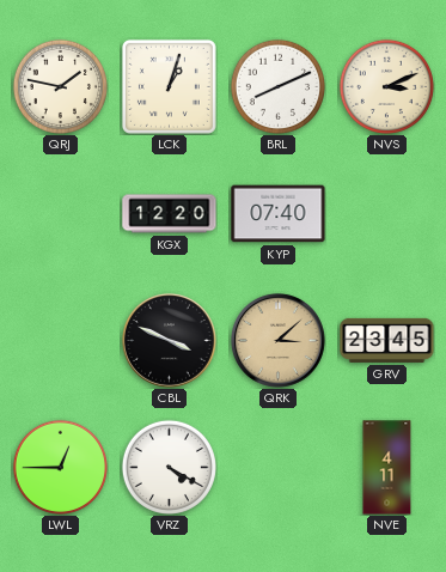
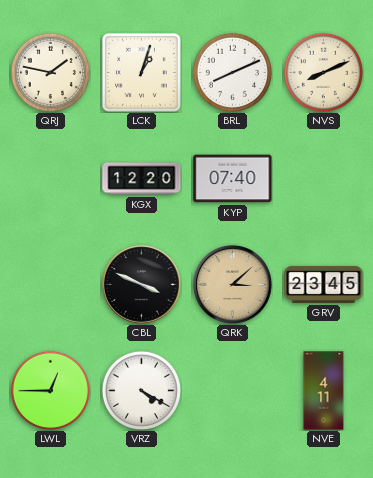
NVS: 3:11 -> 8:11
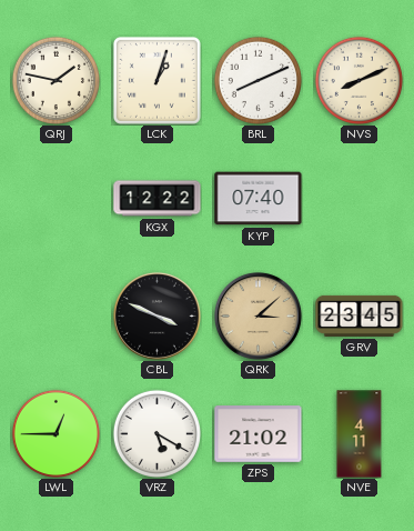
KGX: 12:20 -> 12:22
VRZ: 4:20 -> 5:20
ZPS: none -> 21:02
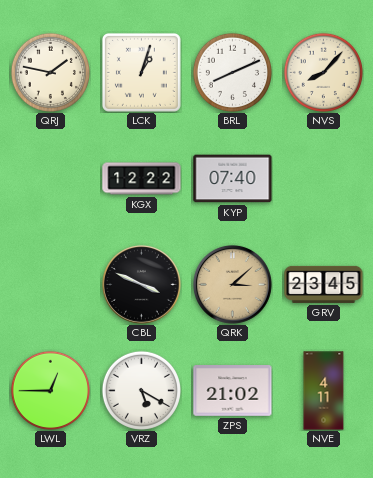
NVS: 8:11 -> 8:07
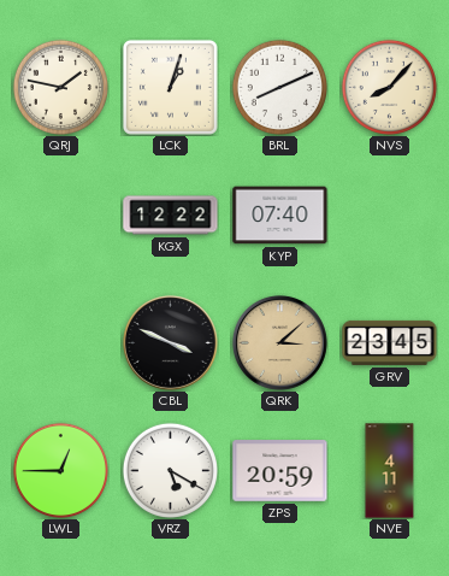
ZPS: 21:02 -> 20:59
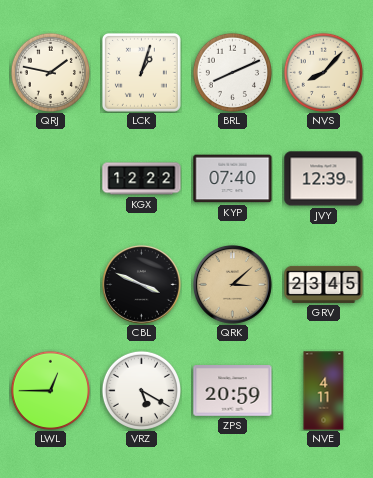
JVY: none -> 12:39
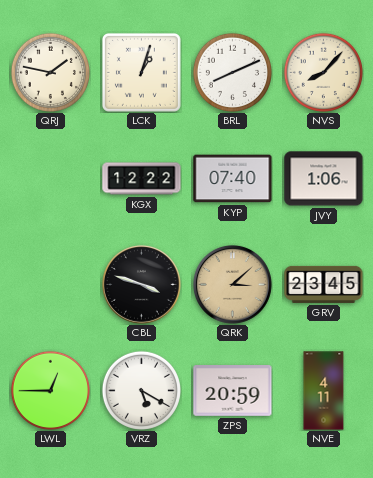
JVY: 12:39 -> 1:06
CBL: 3:49 -> 3:48
